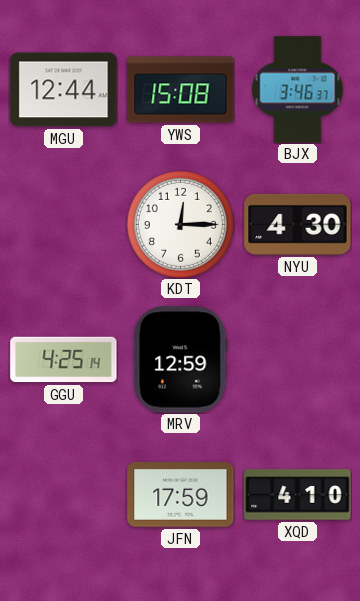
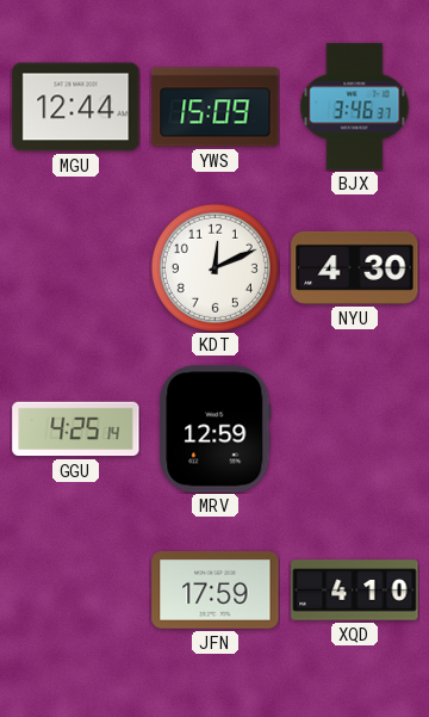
YWS: 15:08 -> 15:09
KDT: 12:15 -> 12:11
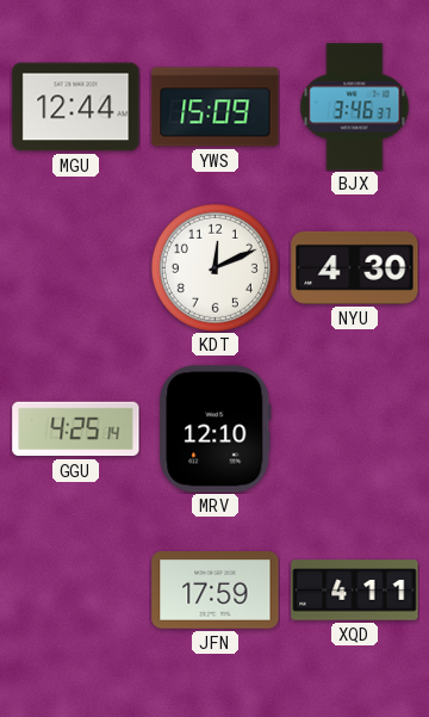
MRV: 12:59 -> 12:10
XQD: 4:10 -> 4:11
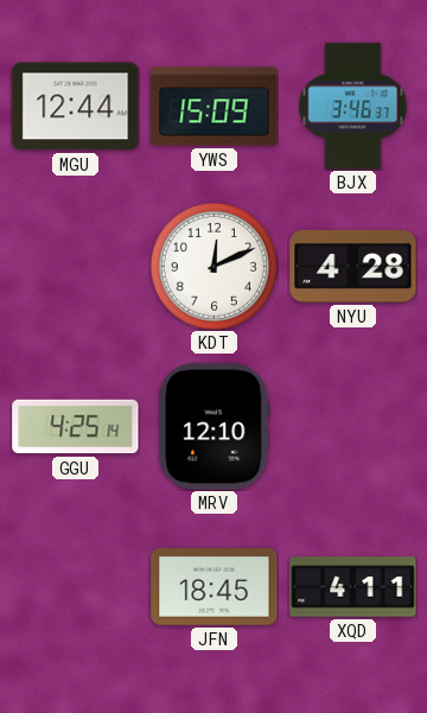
NYU: 4:30 -> 4:28
JFN: 17:59 -> 18:45
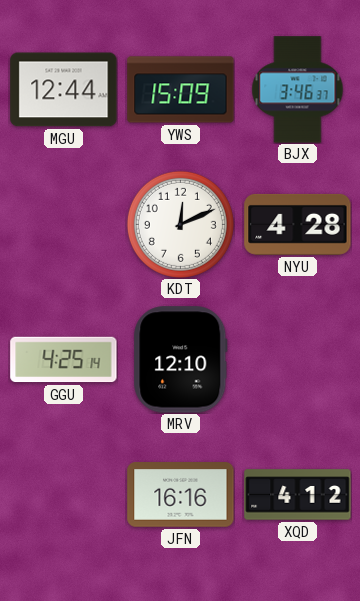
JFN: 18:45 -> 16:16
XQD: 4:11 -> 4:12
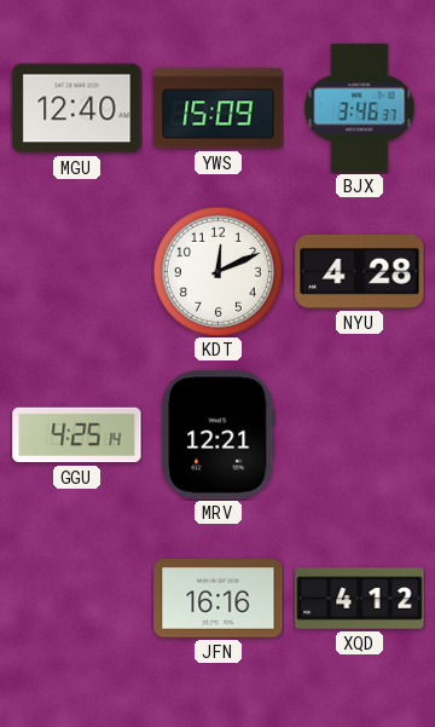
MGU: 12:44 -> 12:40
MRV: 12:10 -> 12:21
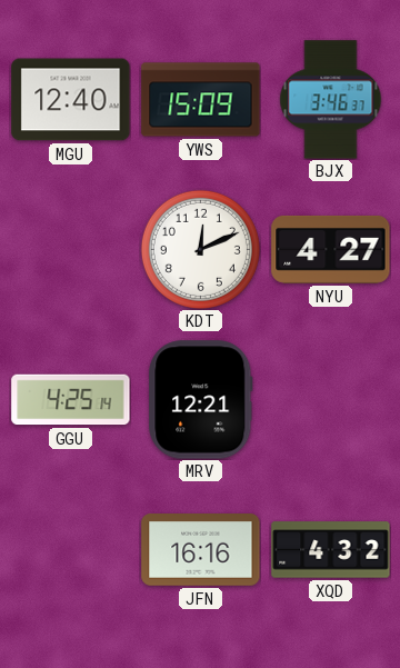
NYU: 4:28 -> 4:27
XQD: 4:12 -> 4:32
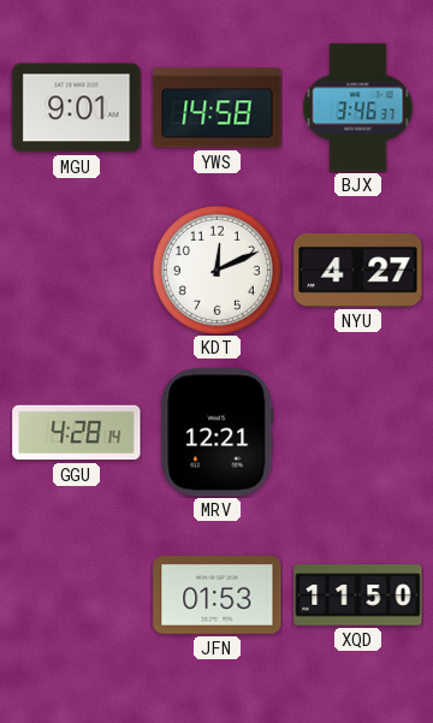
MGU: 12:40 -> 9:01
YWS: 15:09 -> 14:58
GGU: 4:25 -> 4:28
JFN: 16:16 -> 01:53
XQD: 4:32 -> 11:50
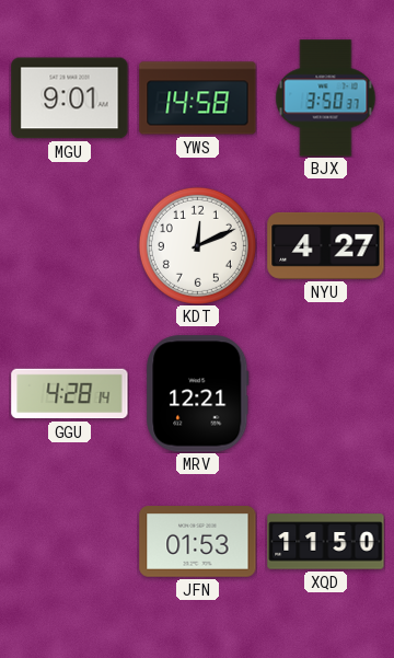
BJX: 3:46 -> 3:50
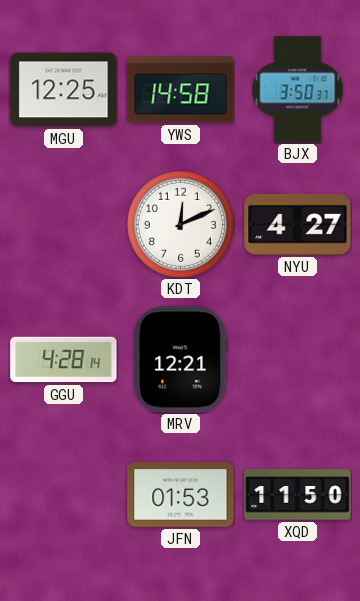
MGU: 9:01 -> 12:25
